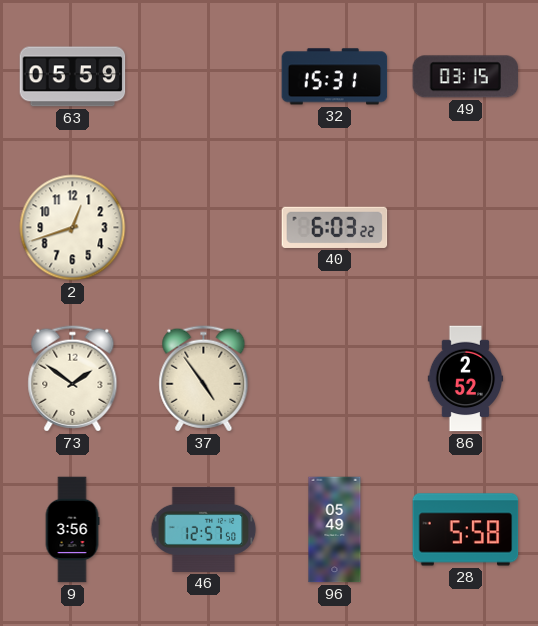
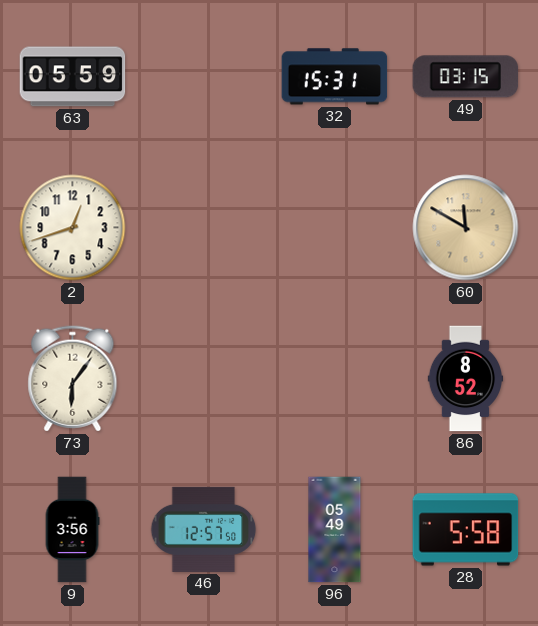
40: 6:03 -> none
60: none -> 11:50
73: 1:51 -> 6:06
37: 4:54 -> none
86: 2:52 -> 8:52
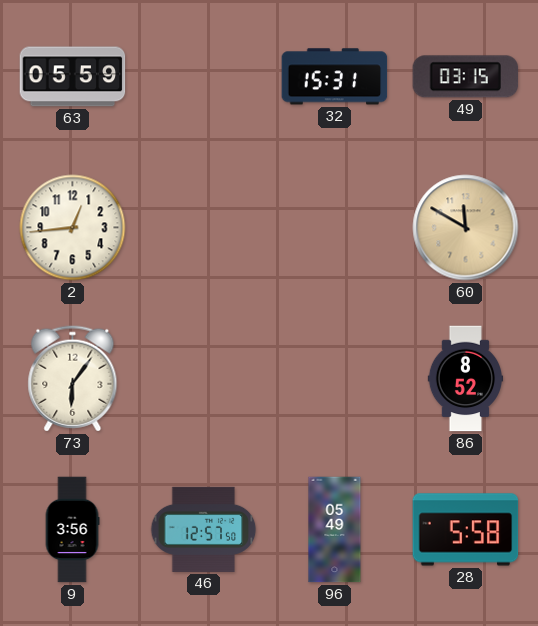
2: 12:42 -> 12:44
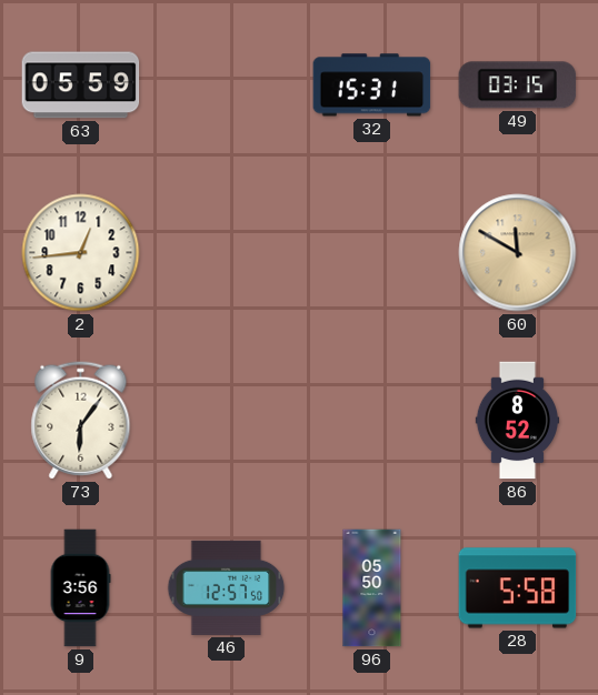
96: 05:49 -> 05:50
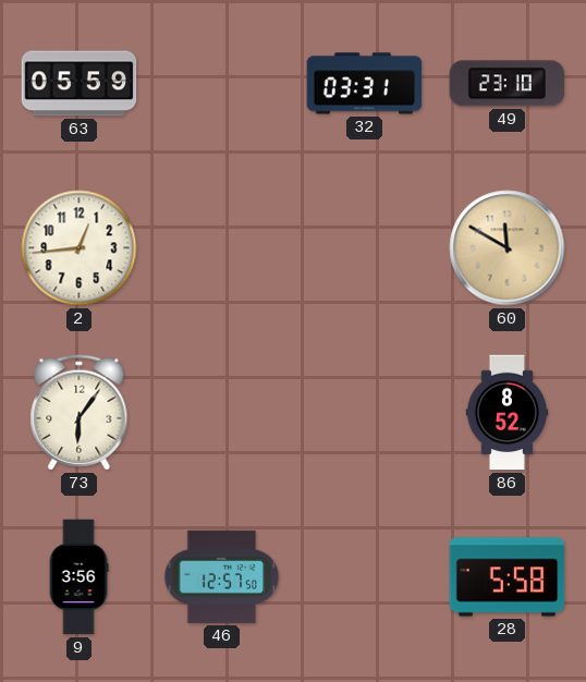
32: 15:31 -> 03:31
49: 03:15 -> 23:10
96: 05:50 -> none
